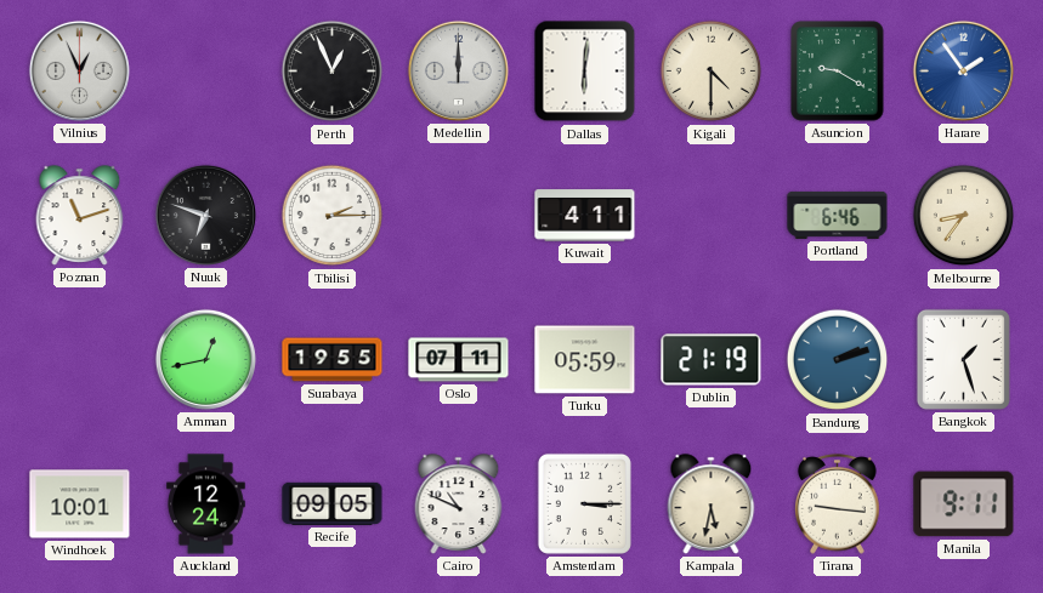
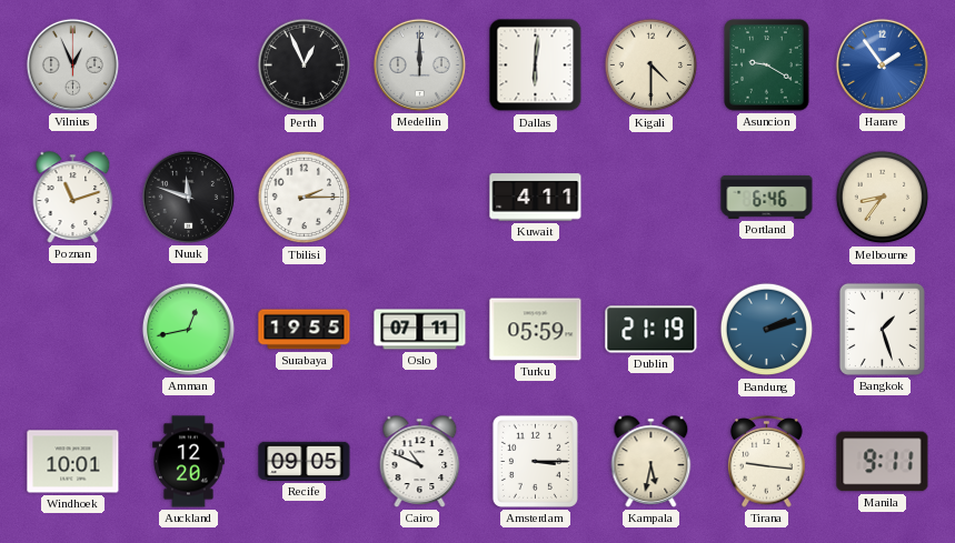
Nuuk: 6:48 -> 11:48
Auckland: 12:24 -> 12:20
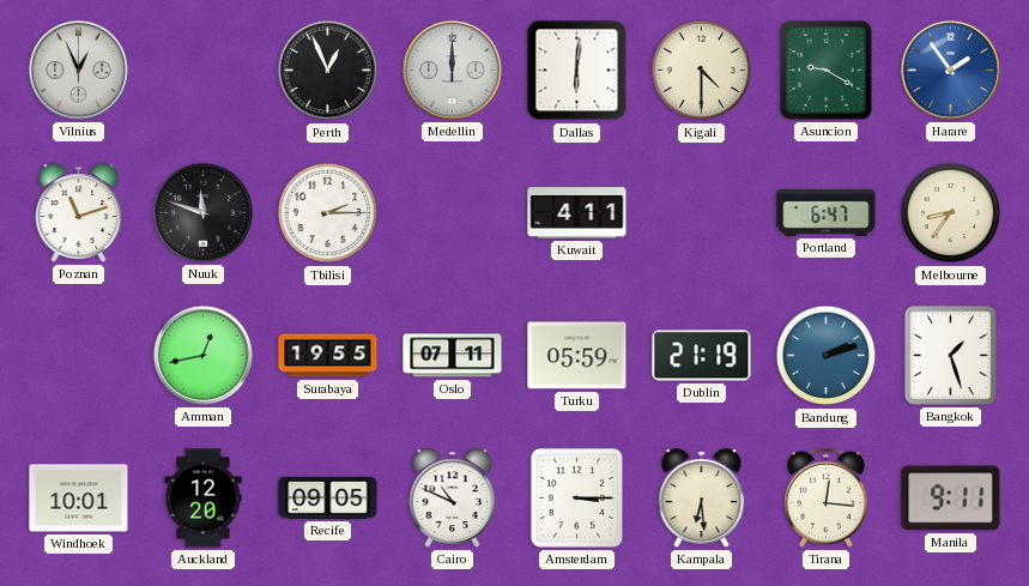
Portland: 6:46 -> 6:47
Kampala: 5:32 -> 6:29
Tirana: 9:16 -> 12:16
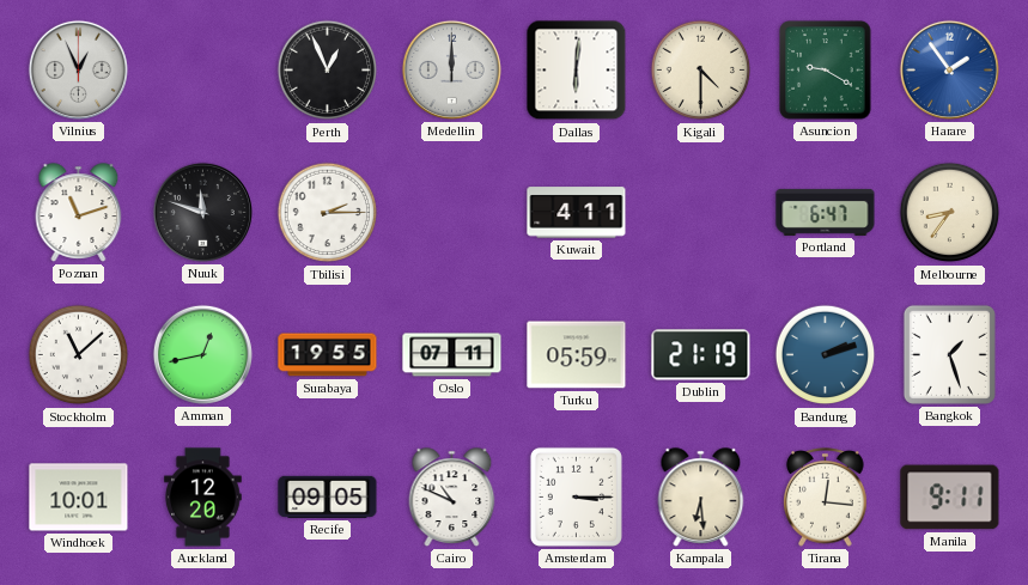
Stockholm: none -> 11:08
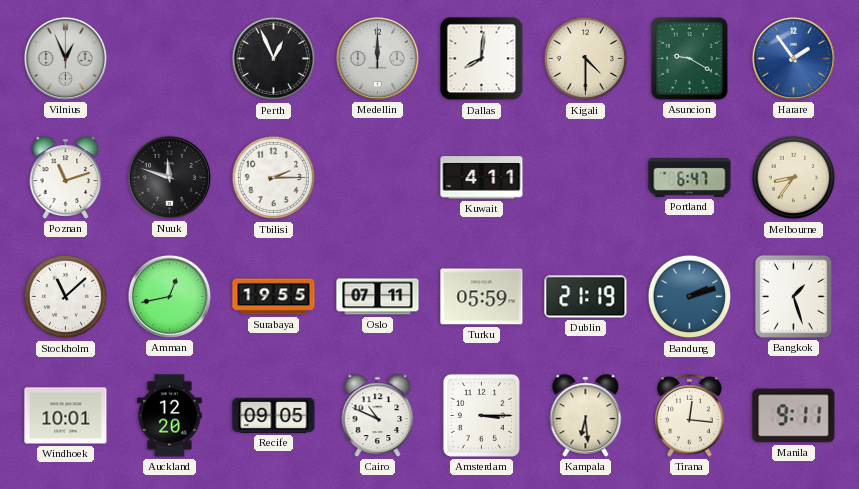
Dallas: 6:01 -> 8:01
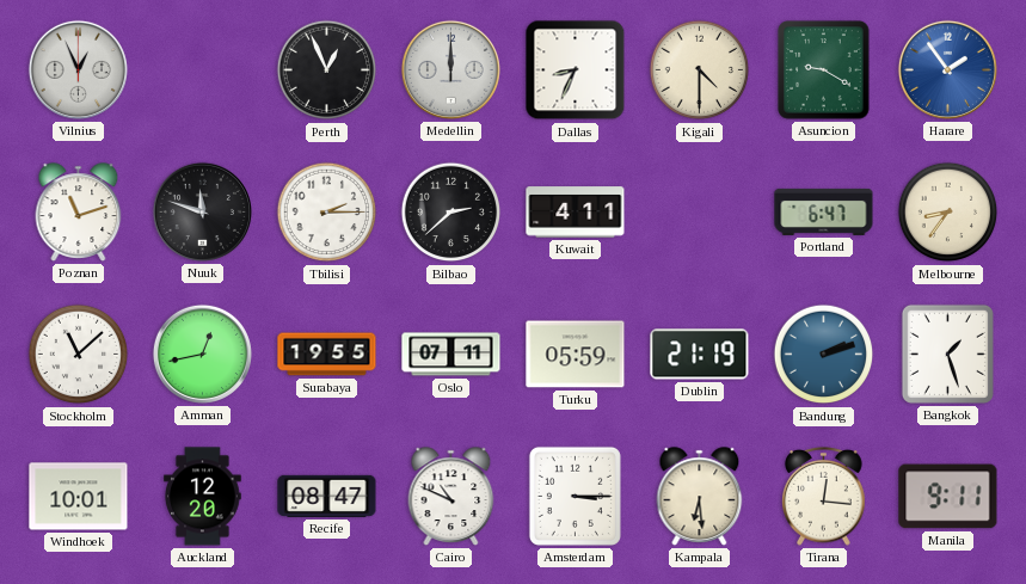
Dallas: 8:01 -> 8:34
Bilbao: none -> 2:38
Recife: 09:05 -> 08:47
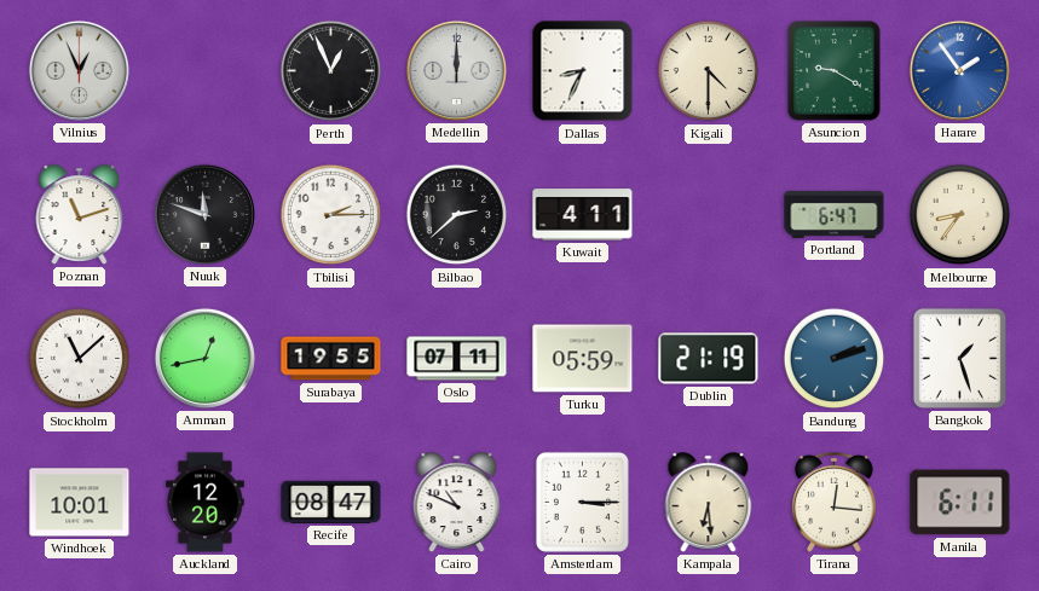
Manila: 9:11 -> 6:11
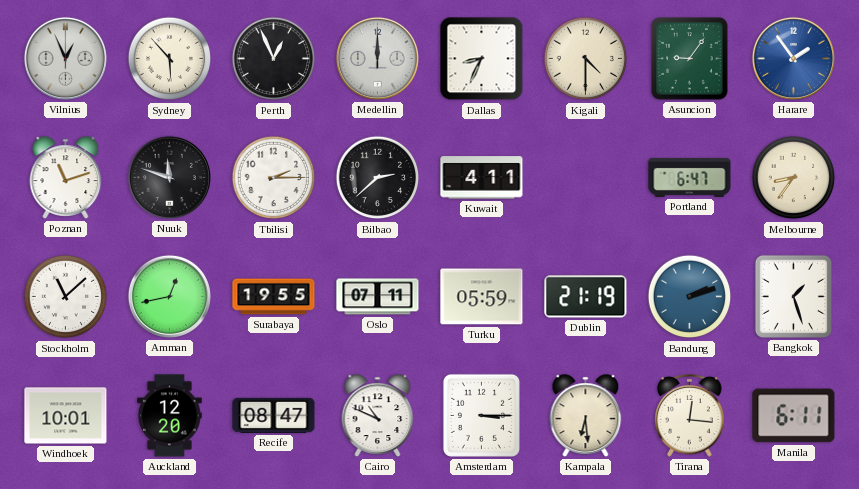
Sydney: none -> 5:53
Asuncion: 9:20 -> 9:06
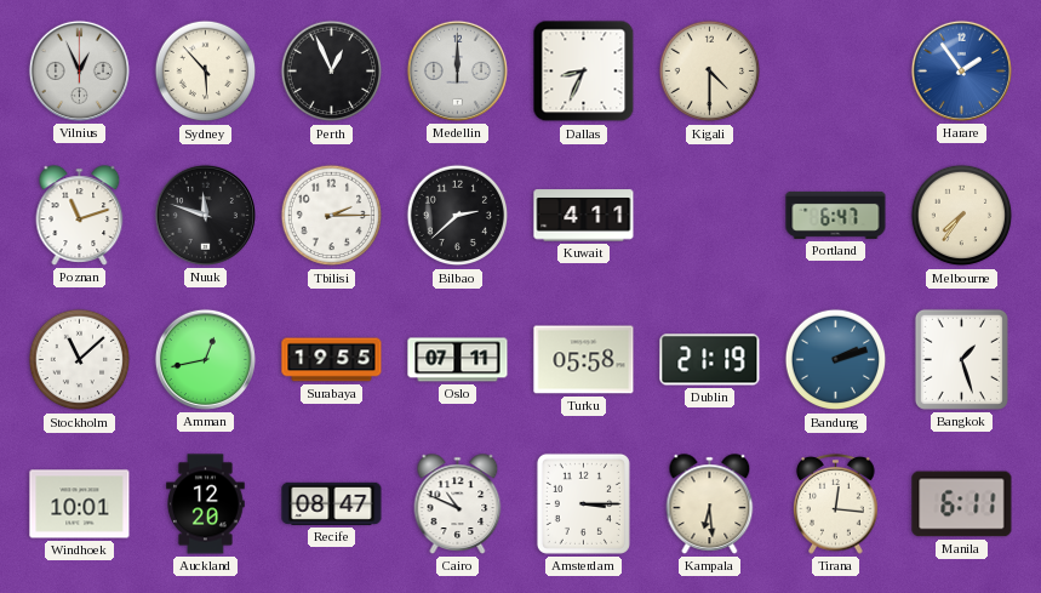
Asuncion: 9:06 -> none
Melbourne: 8:36 -> 7:36
Turku: 05:59 -> 05:58
